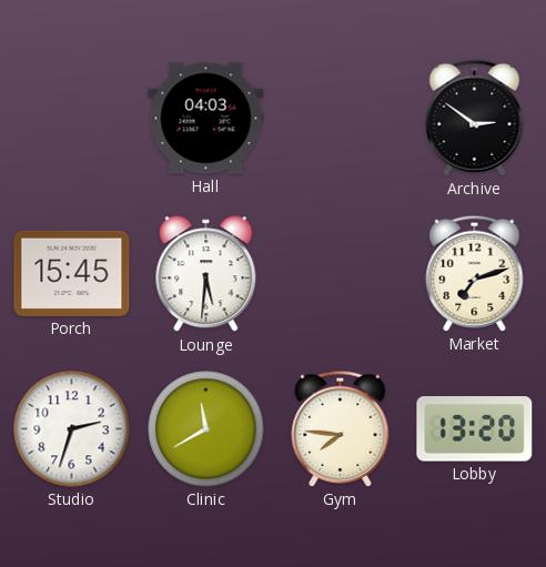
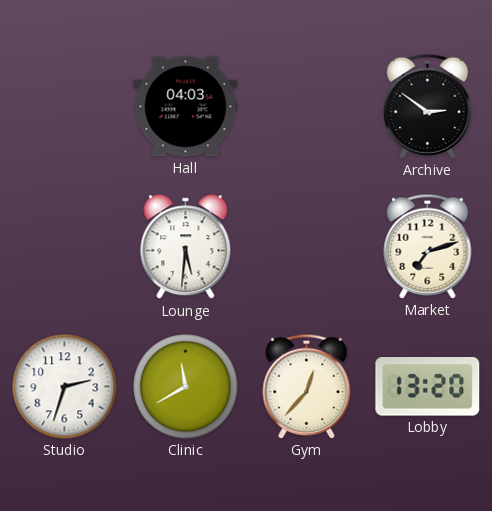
Porch: 15:45 -> none
Gym: 7:46 -> 12:37
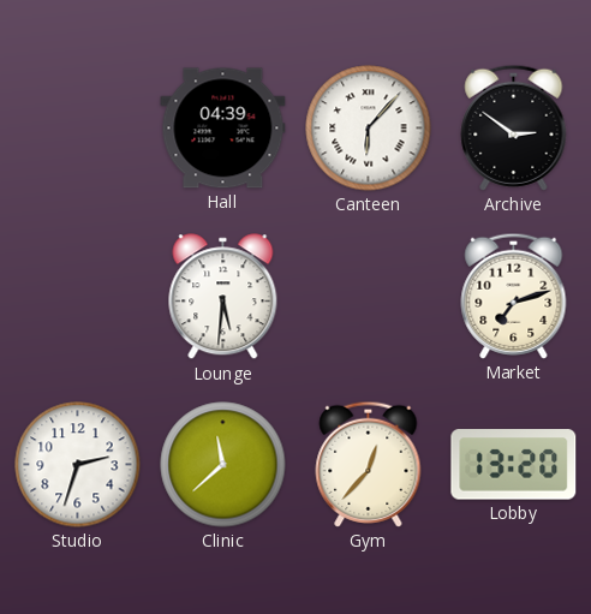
Hall: 04:03 -> 04:39
Canteen: none -> 6:07
Clinic: 11:40 -> 11:38
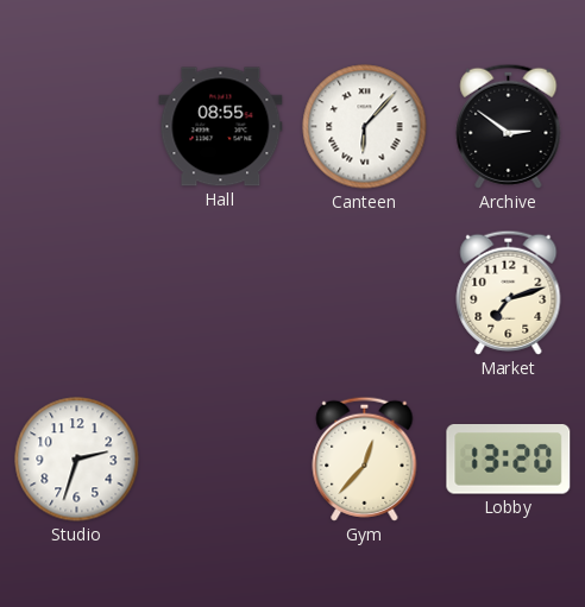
Hall: 04:39 -> 08:55
Lounge: 5:31 -> none
Clinic: 11:38 -> none
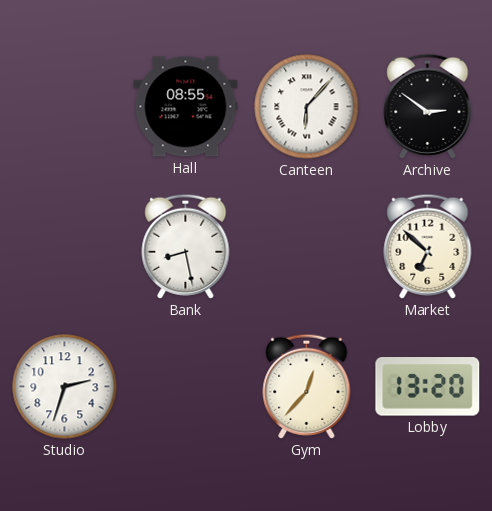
Bank: none -> 8:28
Market: 7:12 -> 6:52
